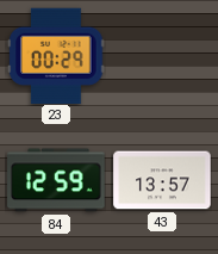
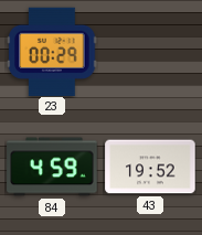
84: 12:59 -> 4:59
43: 13:57 -> 19:52
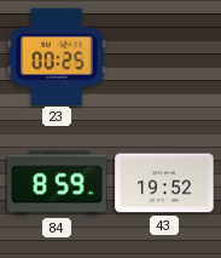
23: 00:29 -> 00:25
84: 4:59 -> 8:59
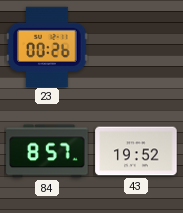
23: 00:25 -> 00:26
84: 8:59 -> 8:57
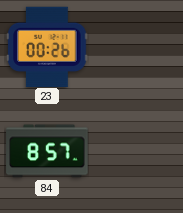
43: 19:52 -> none
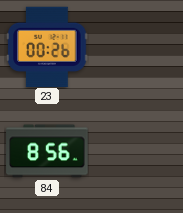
84: 8:57 -> 8:56
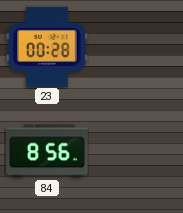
23: 00:26 -> 00:28
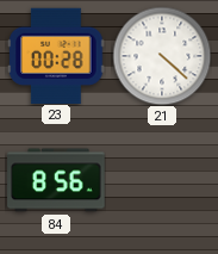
21: none -> 4:22
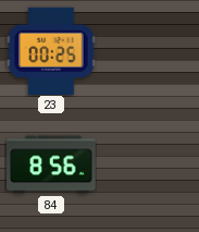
23: 00:28 -> 00:25
21: 4:22 -> none
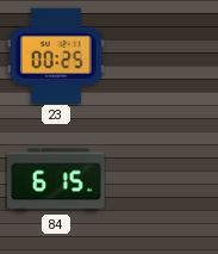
84: 8:56 -> 6:15
